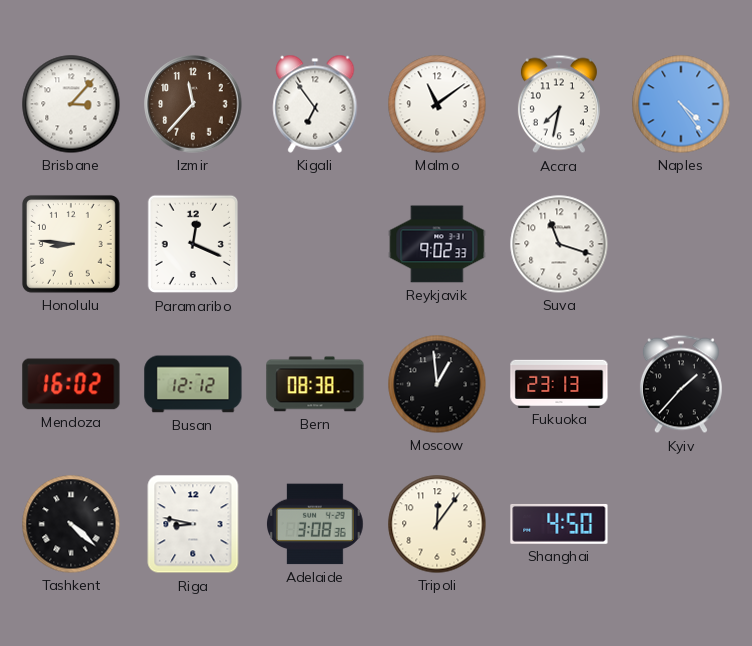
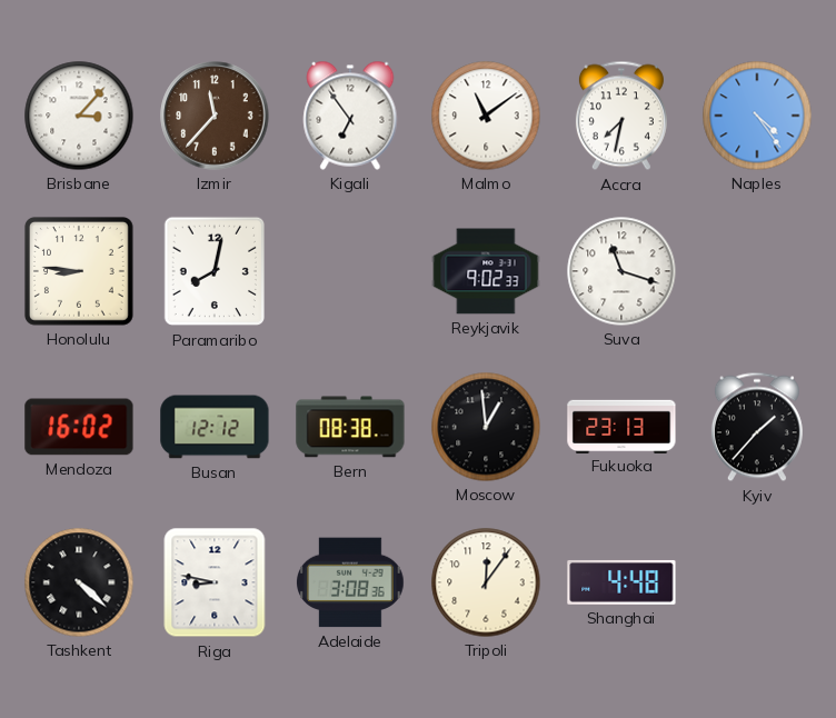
Paramaribo: 12:19 -> 8:02
Shanghai: 4:50 -> 4:48
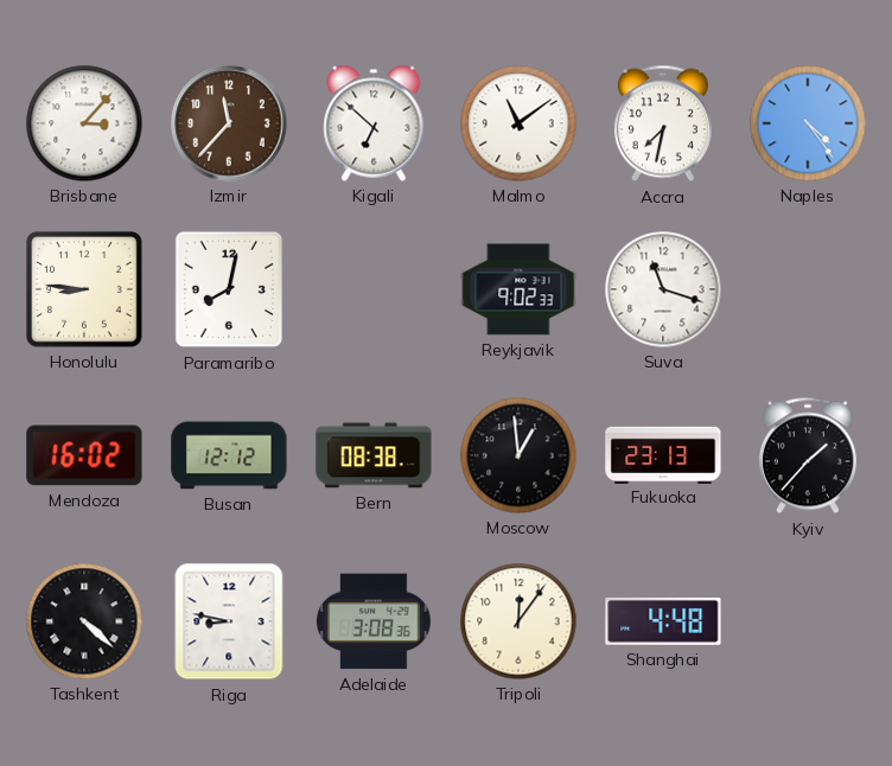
Kigali: 6:54 -> 6:52
